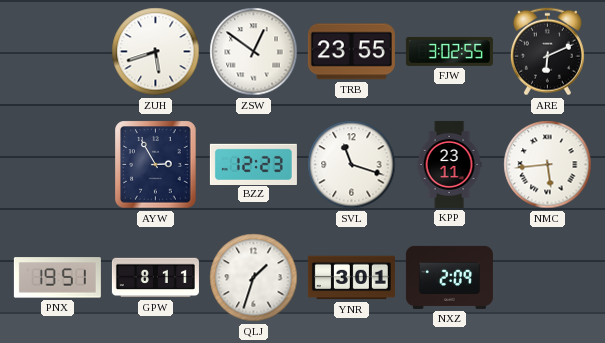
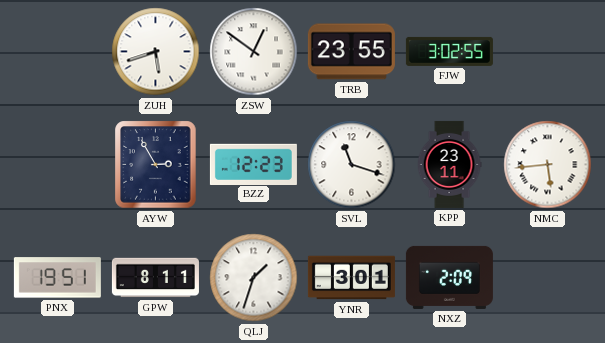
ARE: 6:11 -> none
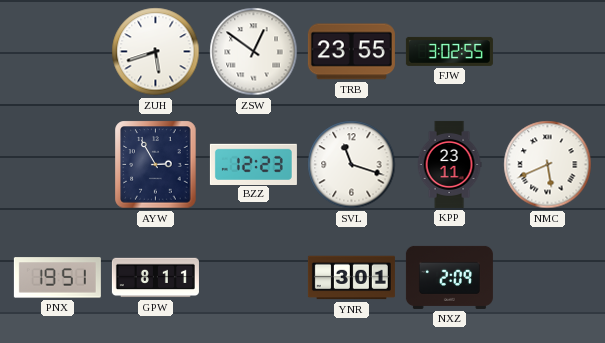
NMC: 5:44 -> 5:41
QLJ: 1:33 -> none
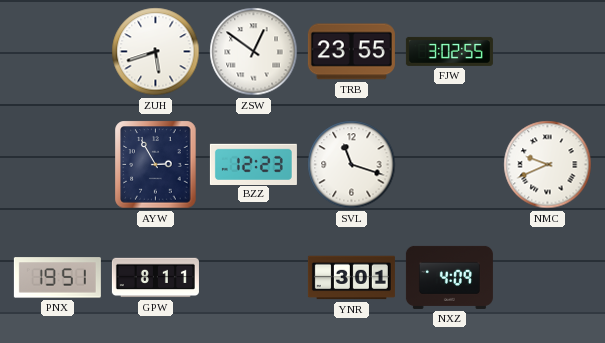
KPP: 23:11 -> none
NMC: 5:41 -> 9:41
NXZ: 2:09 -> 4:09
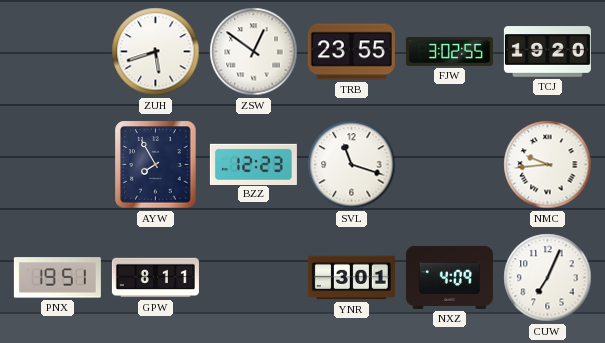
TCJ: none -> 19:20
AYW: 2:55 -> 7:55
NMC: 9:41 -> 9:44
CUW: none -> 7:04
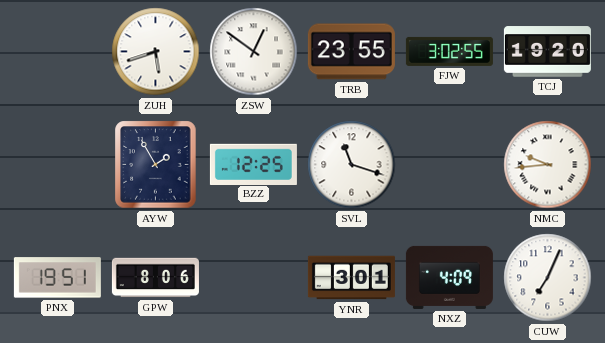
AYW: 7:55 -> 1:55
BZZ: 12:23 -> 12:25
GPW: 8:11 -> 8:06
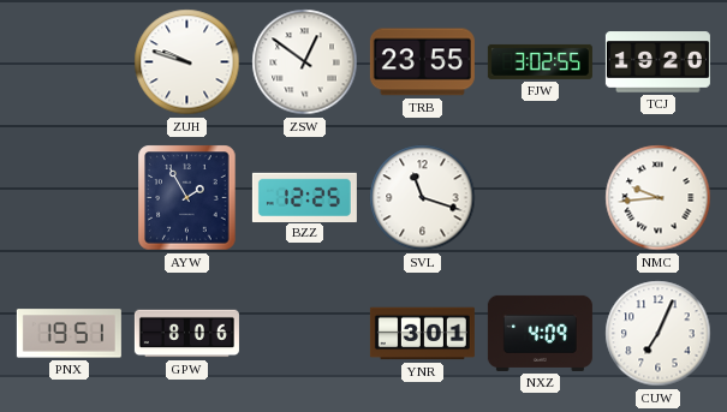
ZUH: 5:42 -> 9:48
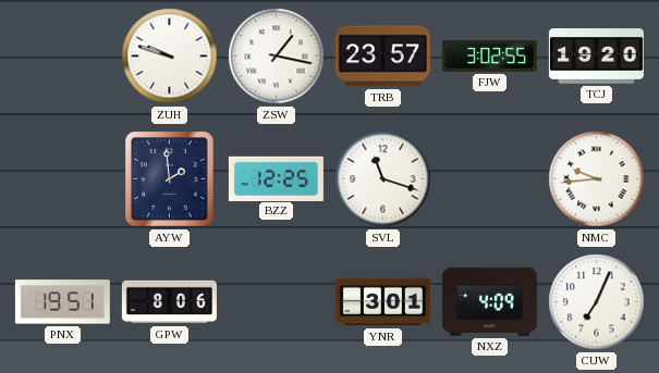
ZSW: 12:51 -> 1:17
TRB: 23:55 -> 23:57
AYW: 1:55 -> 1:59
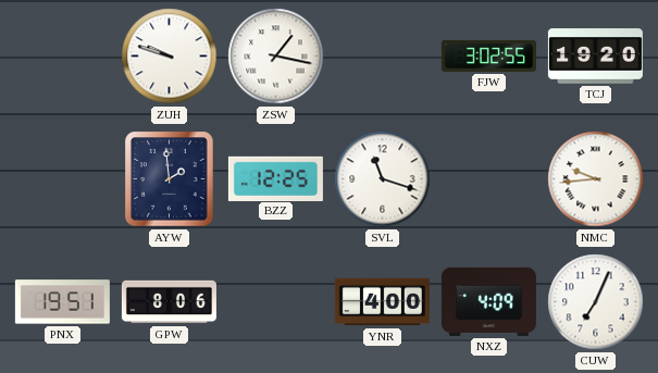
TRB: 23:57 -> none
YNR: 3:01 -> 4:00
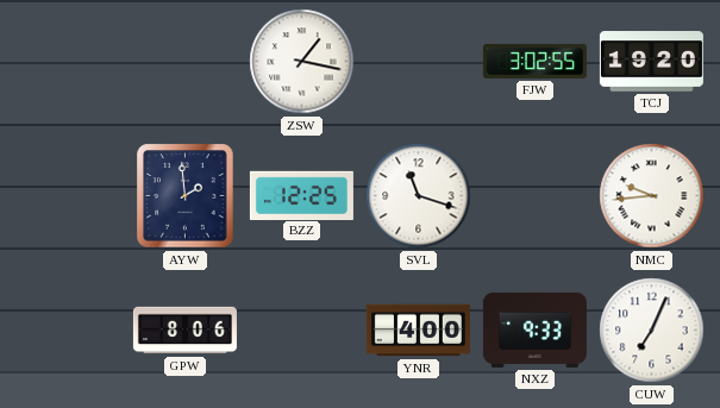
ZUH: 9:48 -> none
PNX: 19:51 -> none
NXZ: 4:09 -> 9:33
